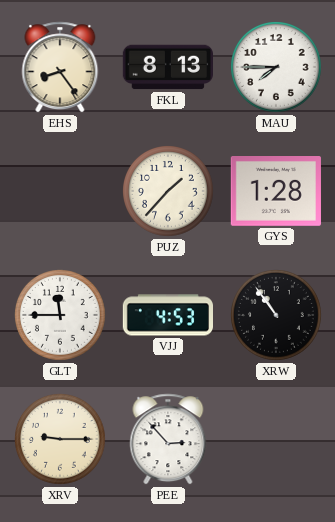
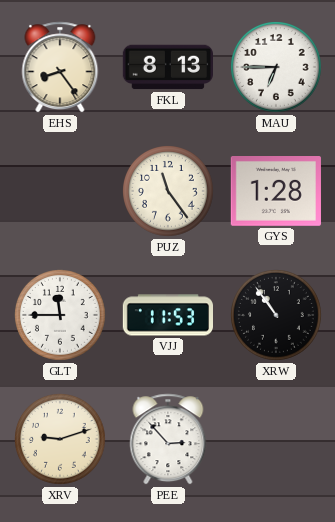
MAU: 7:45 -> 6:45
PUZ: 1:37 -> 11:24
VJJ: 4:53 -> 11:53
XRV: 9:15 -> 9:12
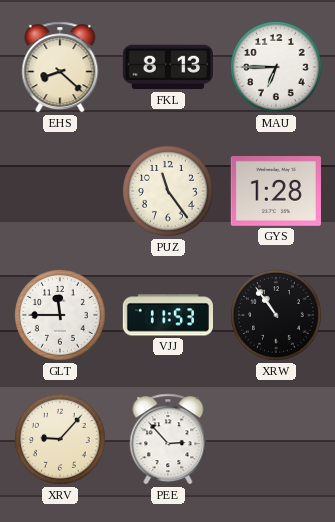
EHS: 8:24 -> 8:22
XRV: 9:12 -> 9:07
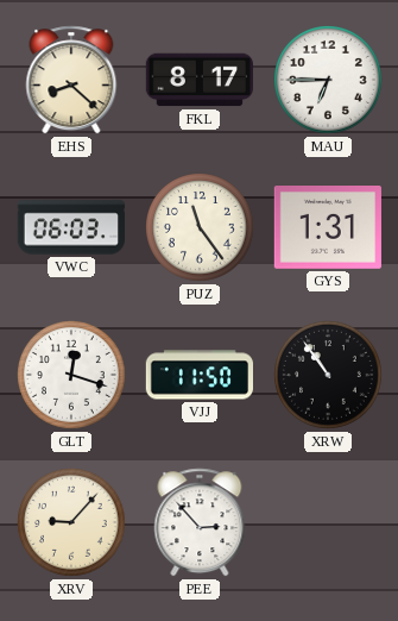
FKL: 8:13 -> 8:17
VWC: none -> 06:03
GYS: 1:28 -> 1:31
GLT: 11:45 -> 12:18
VJJ: 11:53 -> 11:50
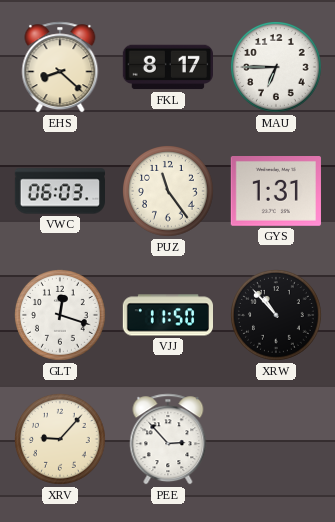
XRW: 10:54 -> 10:53
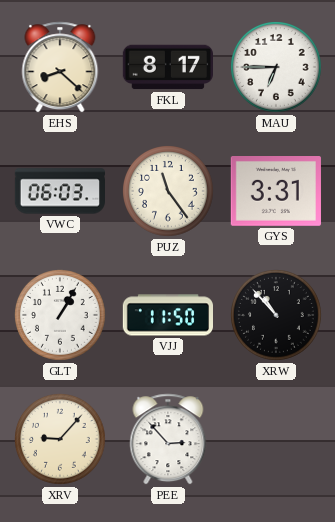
GYS: 1:31 -> 3:31
GLT: 12:18 -> 1:05
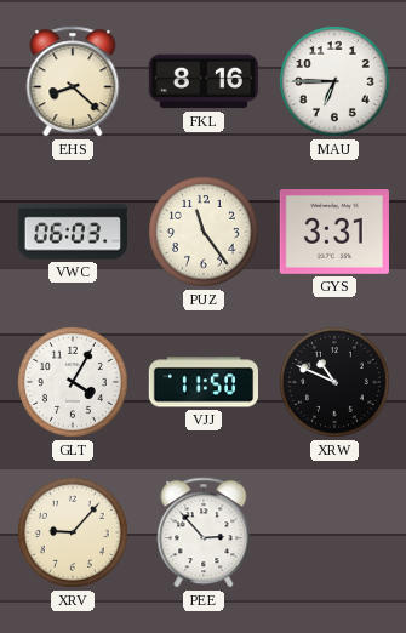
FKL: 8:17 -> 8:16
GLT: 1:05 -> 4:05
XRW: 10:53 -> 10:49
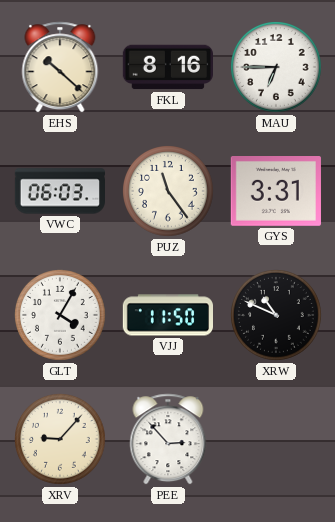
EHS: 8:22 -> 10:22
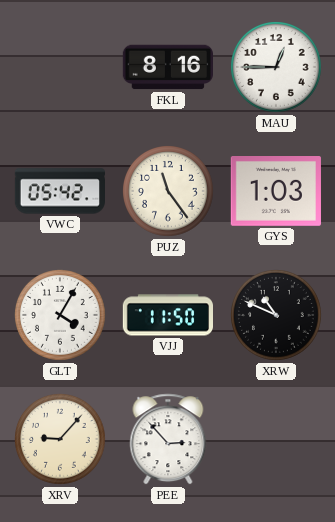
EHS: 10:22 -> none
MAU: 6:45 -> 12:45
VWC: 06:03 -> 05:42
GYS: 3:31 -> 1:03
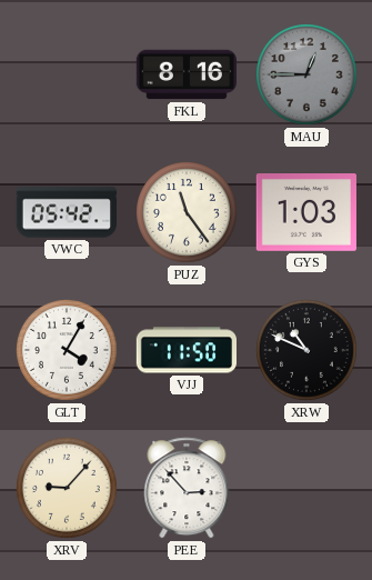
MAU dial: white -> grey
